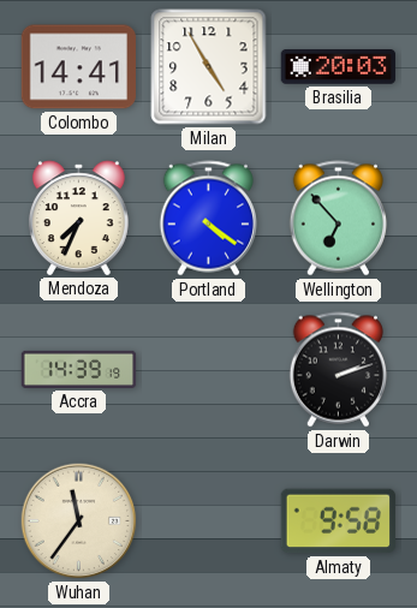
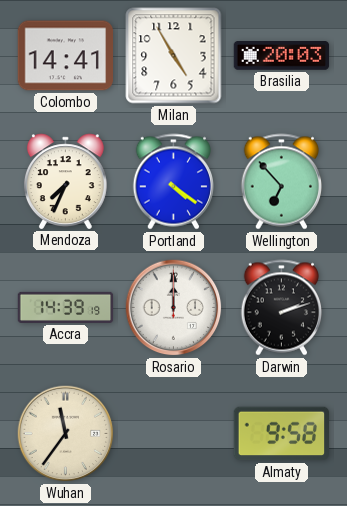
Rosario: none -> 12:00
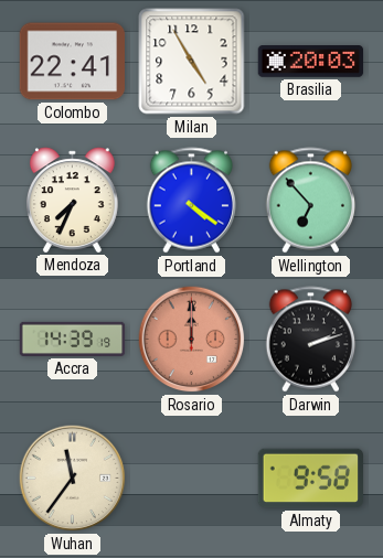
Colombo: 14:41 -> 22:41
Rosario dial: white -> salmon
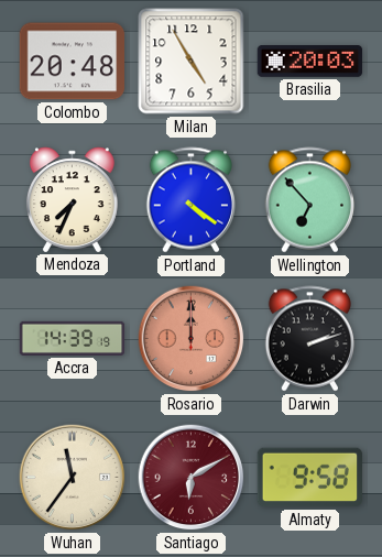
Colombo: 22:41 -> 20:48
Santiago: none -> 6:10
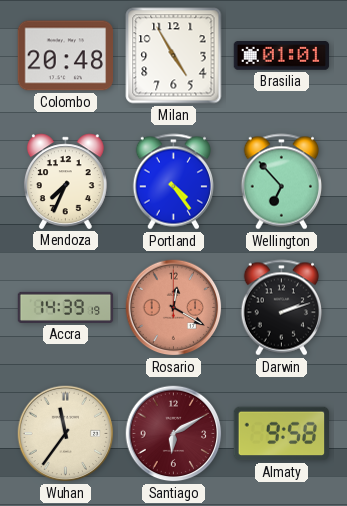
Brasilia: 20:03 -> 01:01
Portland: 4:21 -> 4:24
Rosario: 12:00 -> 12:20
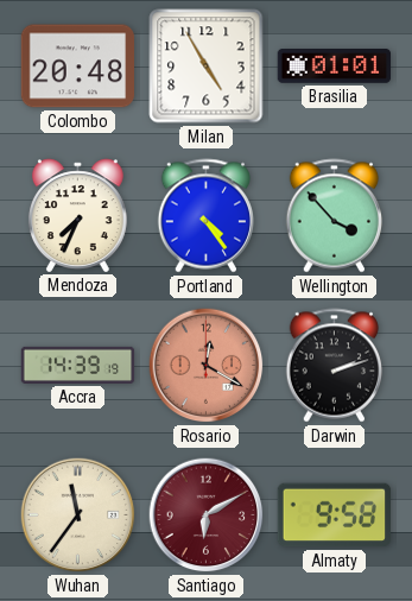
Wellington: 6:53 -> 3:53
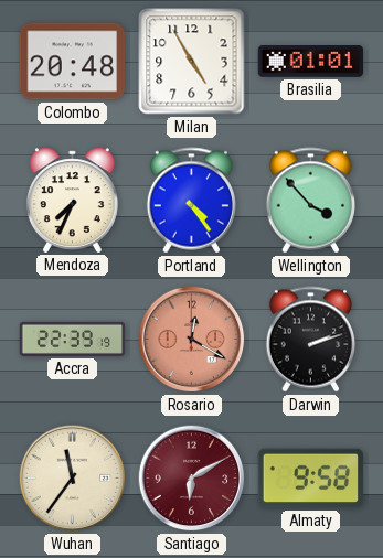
Accra: 14:39 -> 22:39
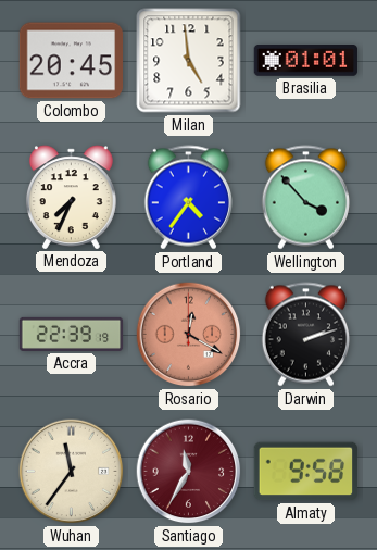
Colombo: 20:48 -> 20:45
Milan: 4:55 -> 4:59
Portland: 4:24 -> 4:36
Santiago: 6:10 -> 11:35
